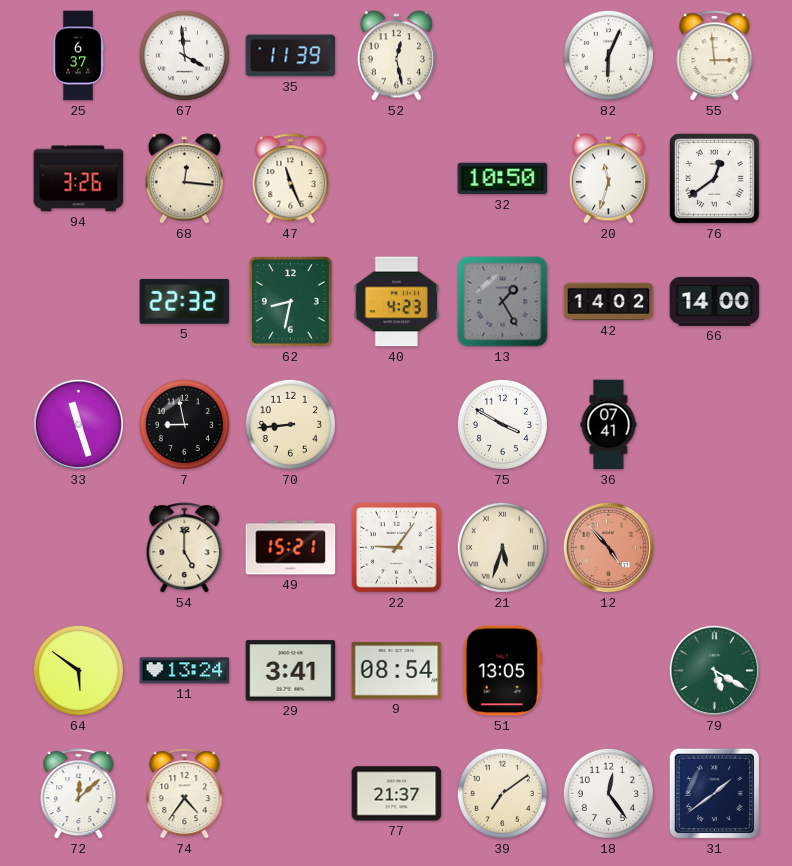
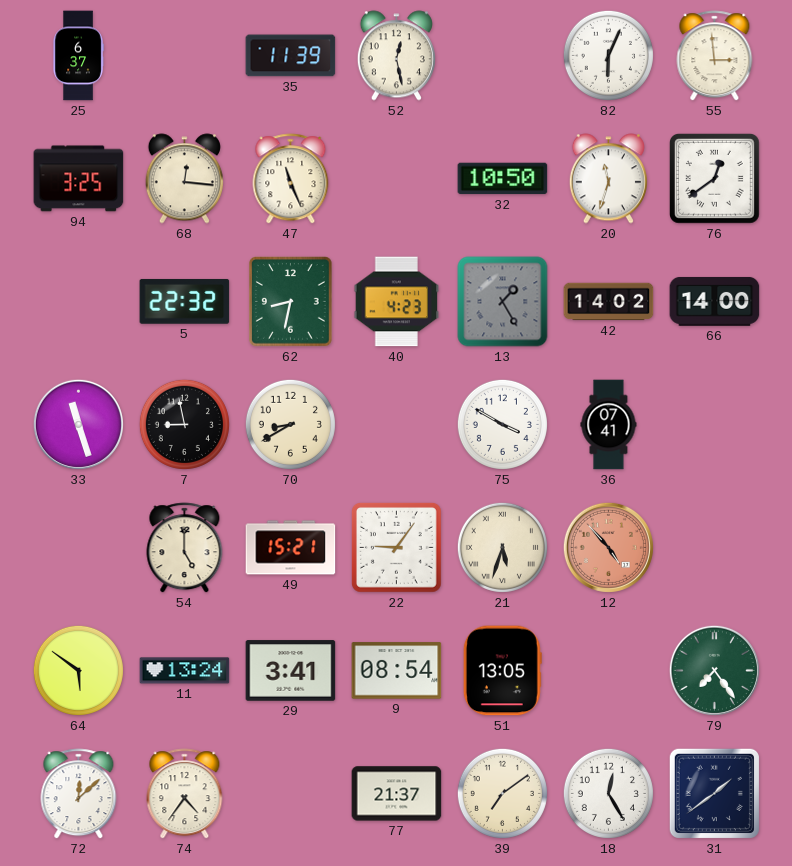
67: 3:59 -> none
94: 3:26 -> 3:25
70: 8:44 -> 8:40
79: 5:20 -> 7:24
18: 12:24 -> 12:25
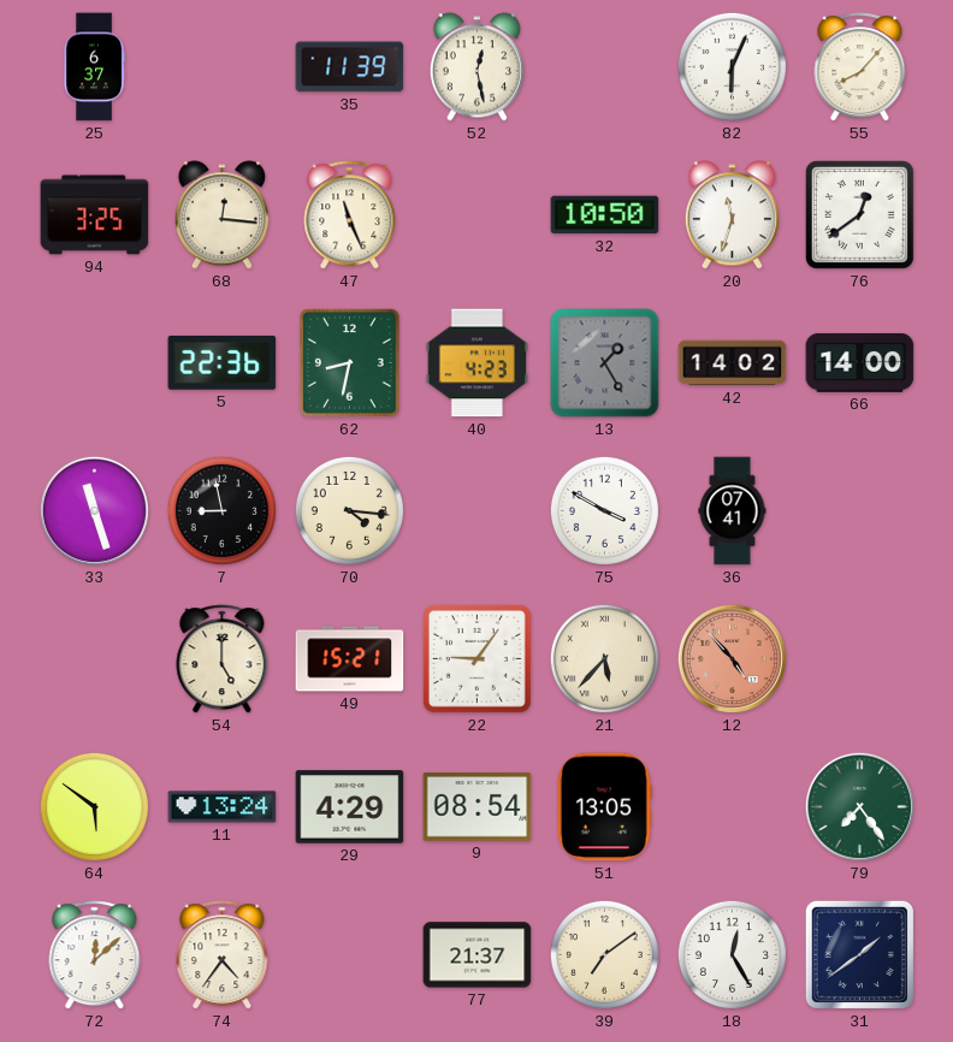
55: 2:59 -> 8:07
5: 22:32 -> 22:36
70: 8:40 -> 4:16
21: 5:33 -> 5:37
29: 3:41 -> 4:29
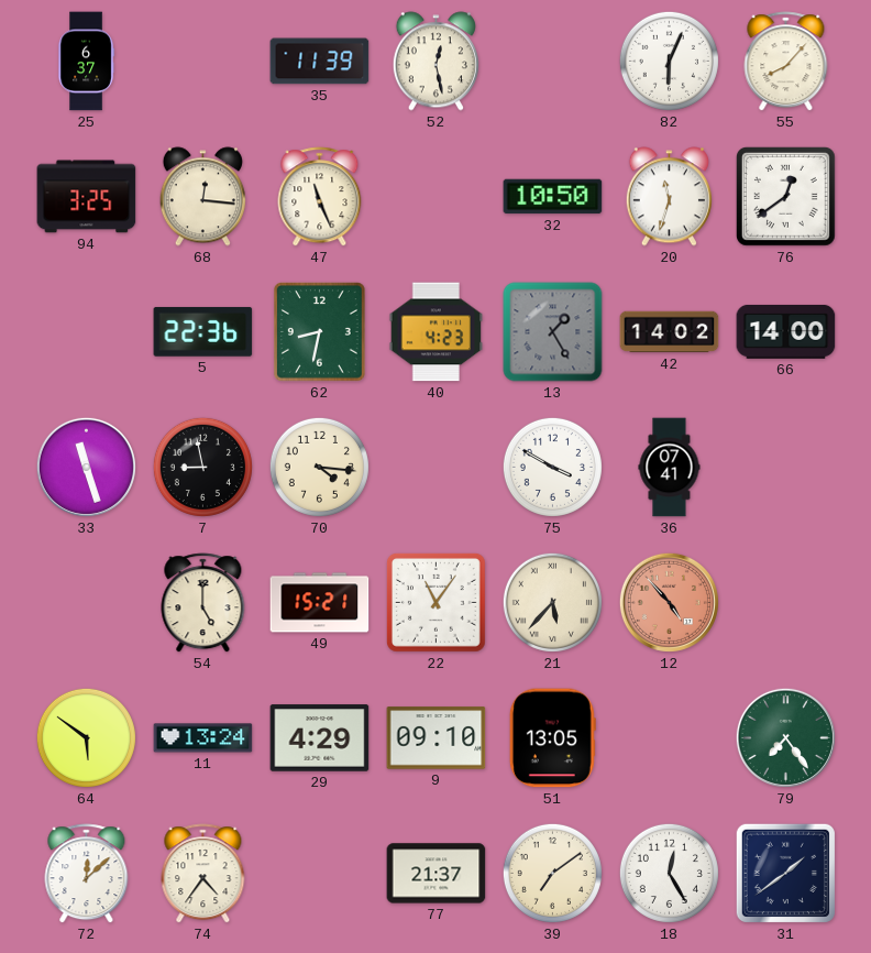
22: 9:06 -> 11:06
9: 08:54 -> 09:10
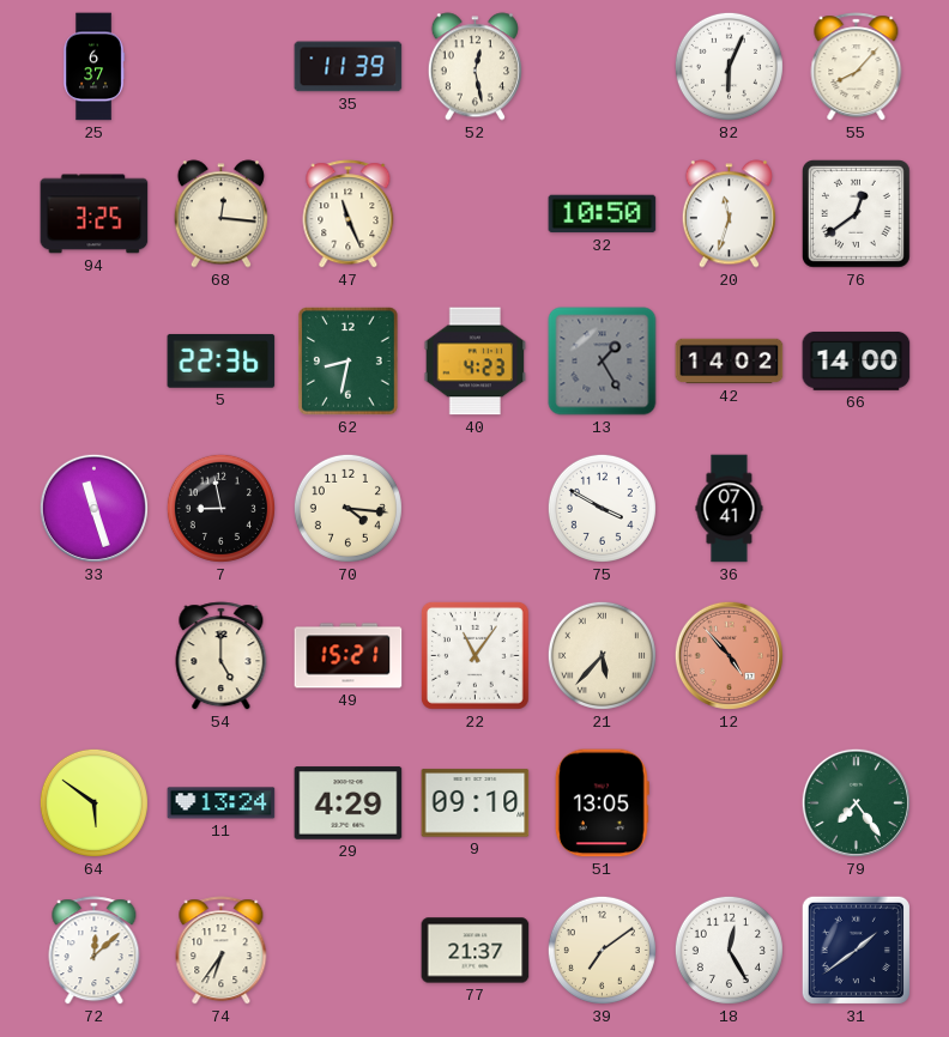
74: 4:36 -> 6:36
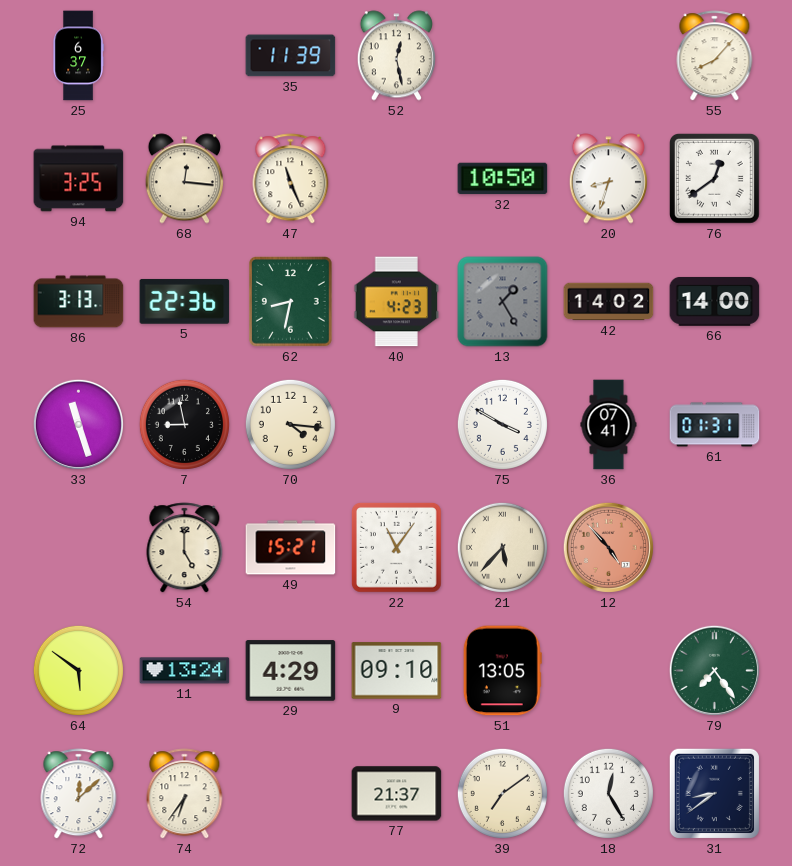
82: 6:04 -> none
20: 11:33 -> 8:33
86: none -> 3:13
61: none -> 01:31
31: 1:39 -> 8:39
